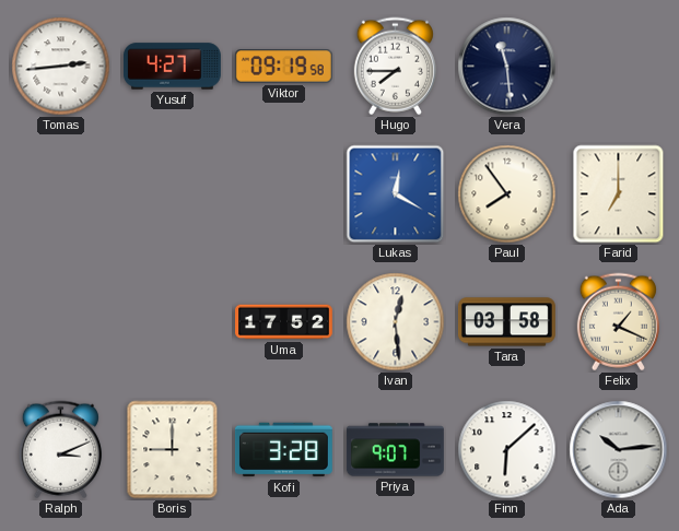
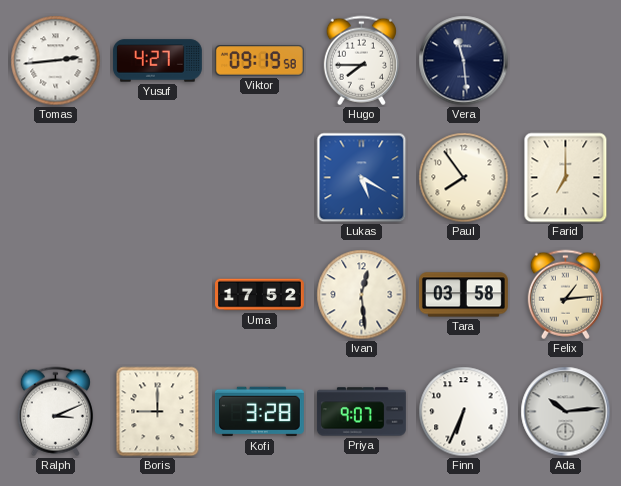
Lukas: 12:20 -> 5:20
Felix: 1:19 -> 1:14
Finn: 6:08 -> 6:34
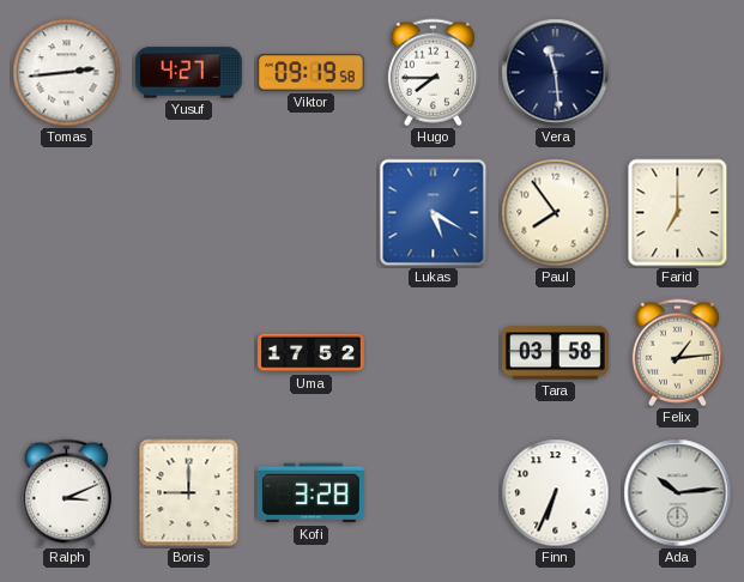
Ivan: 12:29 -> none
Priya: 9:07 -> none
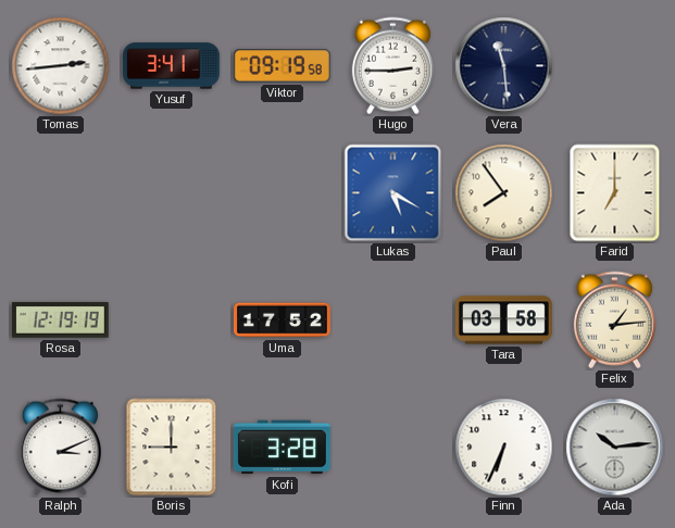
Yusuf: 4:27 -> 3:41
Hugo: 7:45 -> 2:45
Rosa: none -> 12:19
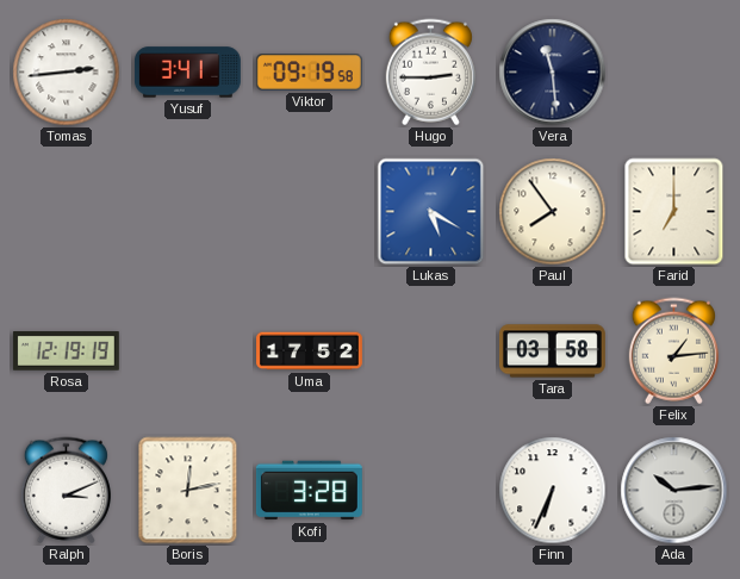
Boris: 9:00 -> 12:13
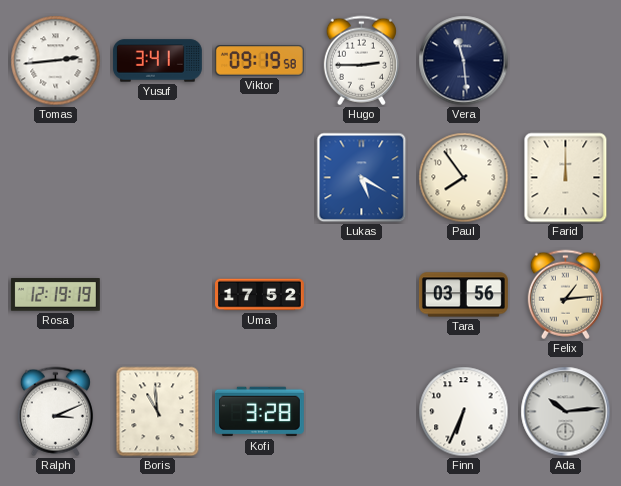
Farid: 7:00 -> 12:00
Tara: 03:58 -> 03:56
Boris: 12:13 -> 10:59
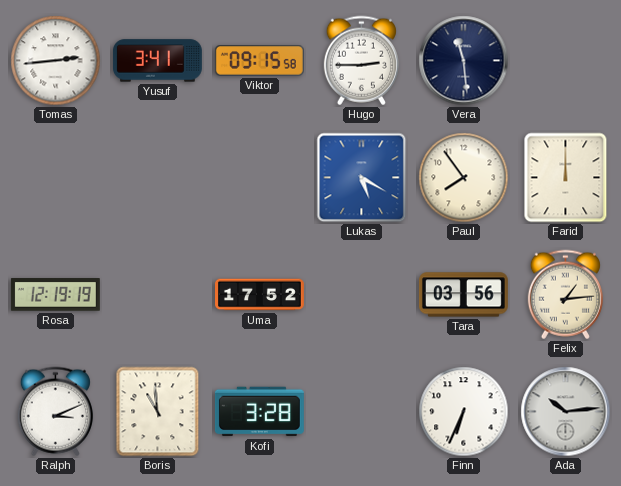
Viktor: 09:19 -> 09:15
